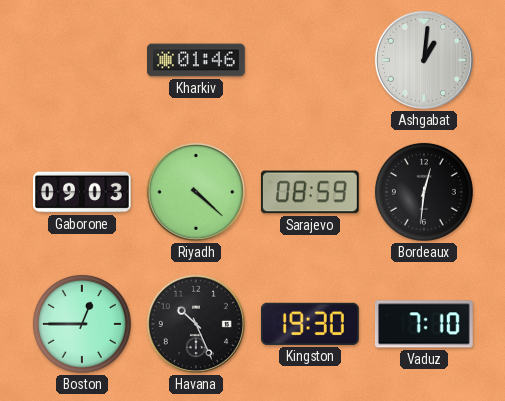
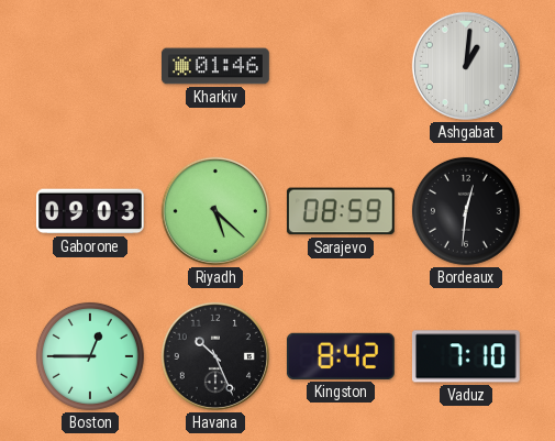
Riyadh: 4:22 -> 5:22
Kingston: 19:30 -> 8:42
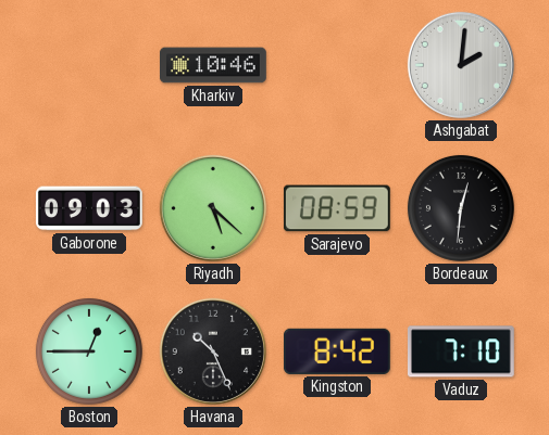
Kharkiv: 01:46 -> 10:46
Ashgabat: 1:01 -> 2:01
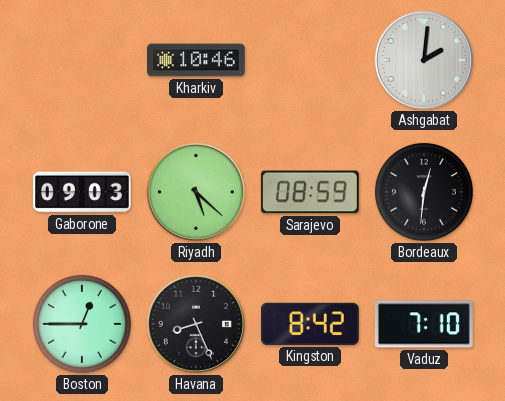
Havana: 10:26 -> 8:26
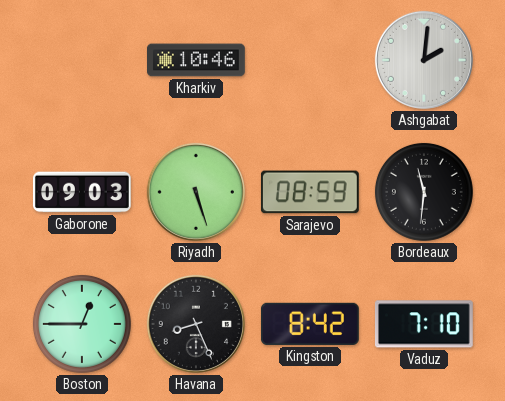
Riyadh: 5:22 -> 5:27
Bordeaux: 12:31 -> 11:31
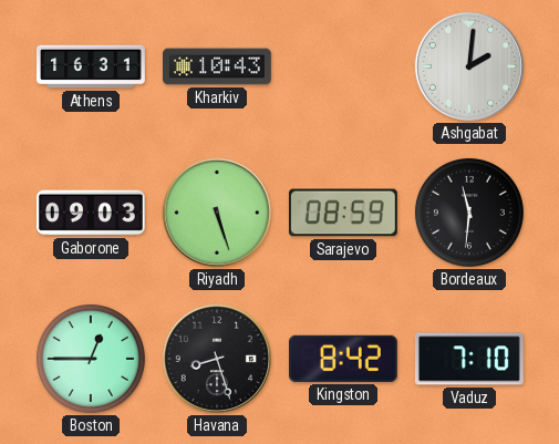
Athens: none -> 16:31
Kharkiv: 10:46 -> 10:43
Havana: 8:26 -> 8:27
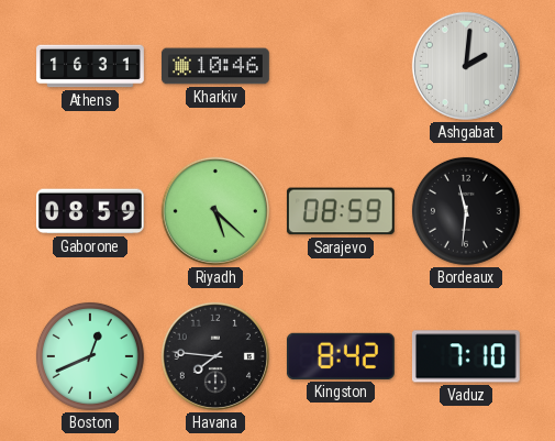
Kharkiv: 10:43 -> 10:46
Gaborone: 09:03 -> 08:59
Riyadh: 5:27 -> 5:22
Boston: 12:45 -> 12:41
Havana: 8:27 -> 7:46
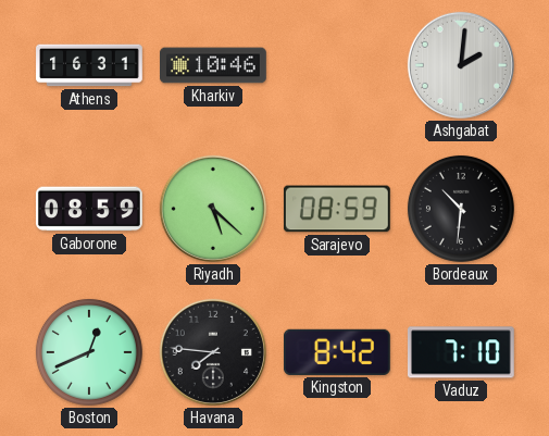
Bordeaux: 11:31 -> 10:31
